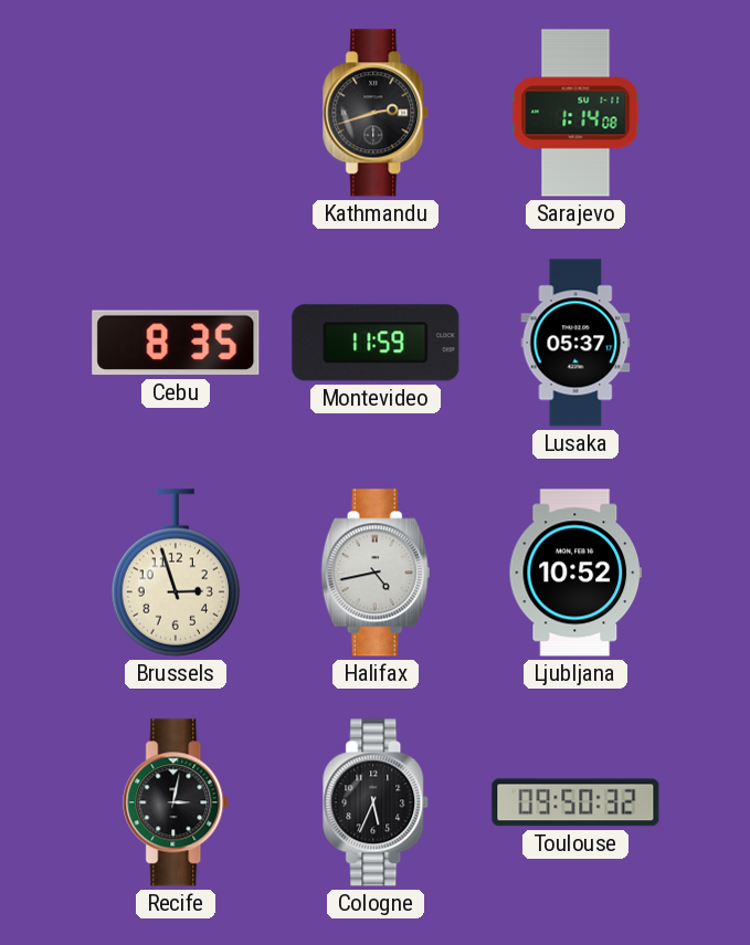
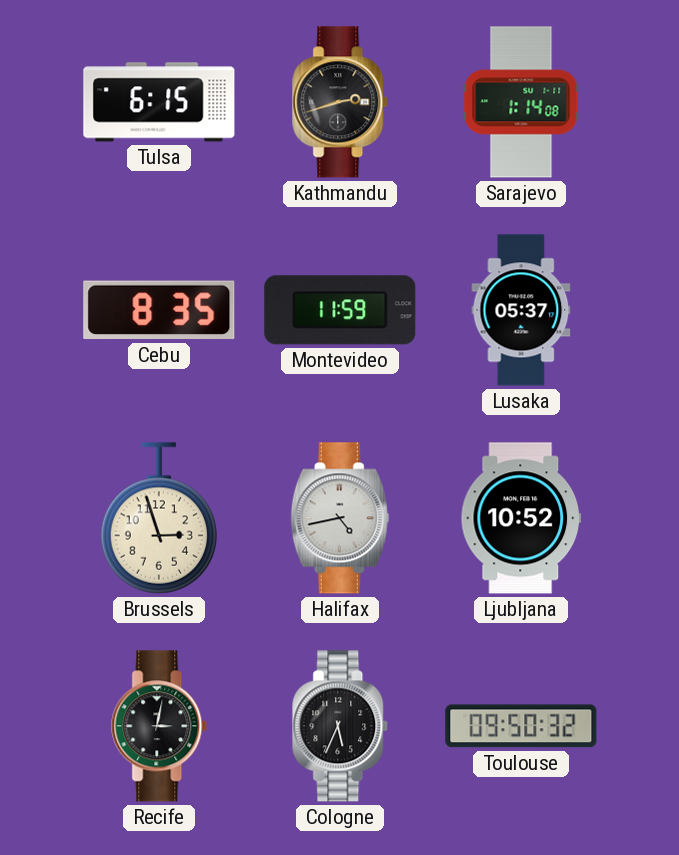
Tulsa: none -> 6:15
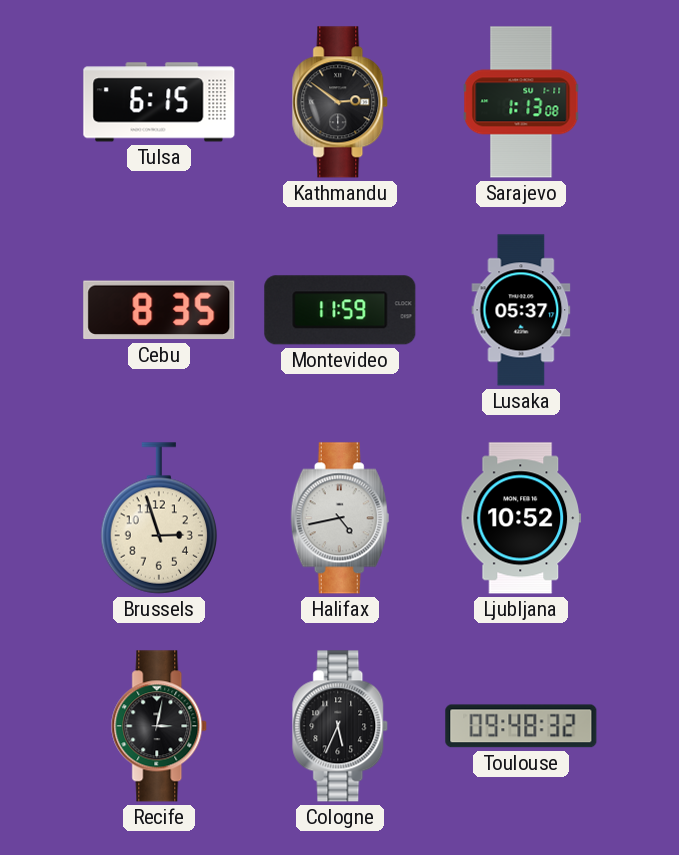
Kathmandu: 2:42 -> 2:51
Sarajevo: 1:14 -> 1:13
Toulouse: 09:50 -> 09:48
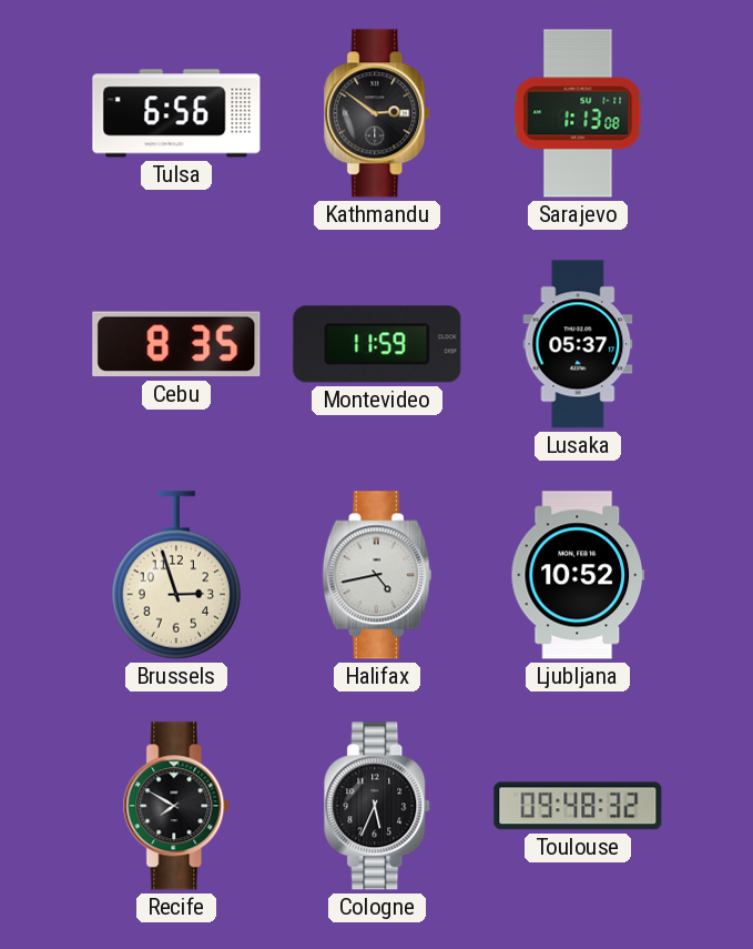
Tulsa: 6:15 -> 6:56
Recife: 3:02 -> 7:50
